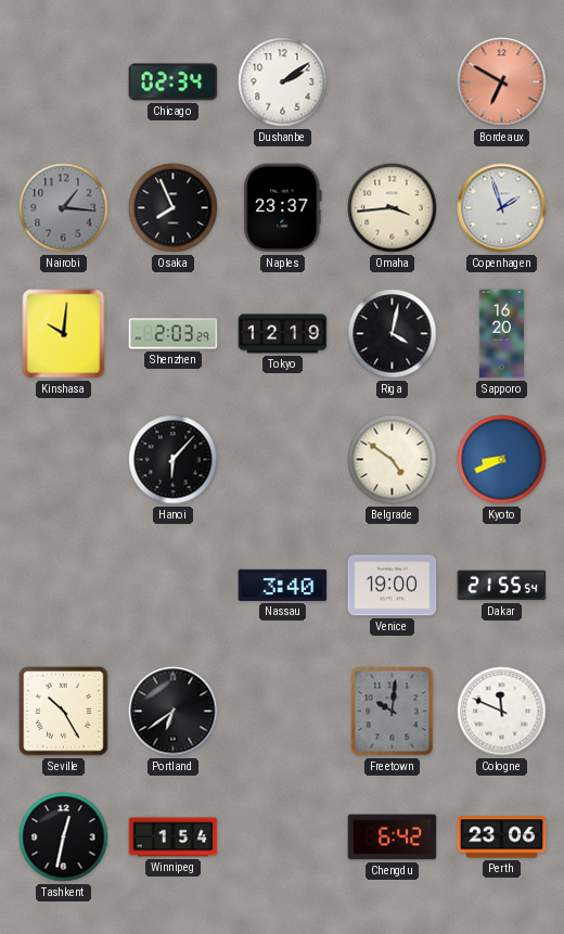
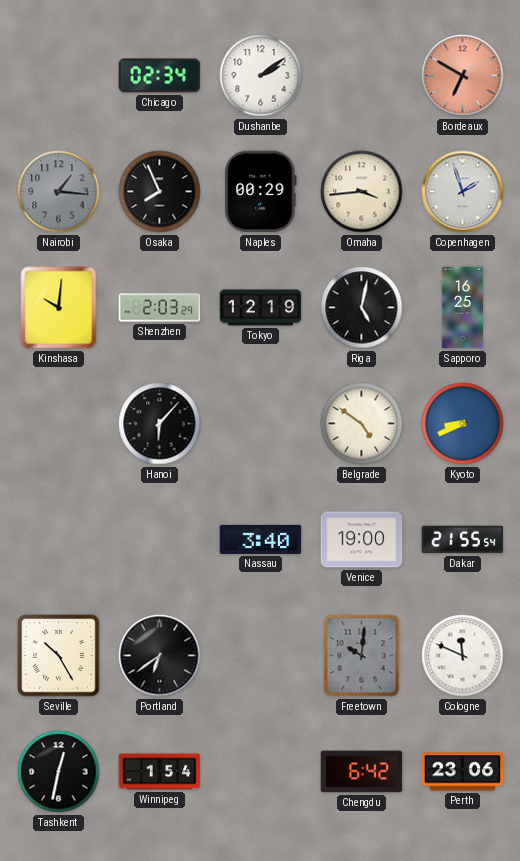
Naples: 23:37 -> 00:29
Riga: 4:02 -> 5:02
Sapporo: 16:20 -> 16:25
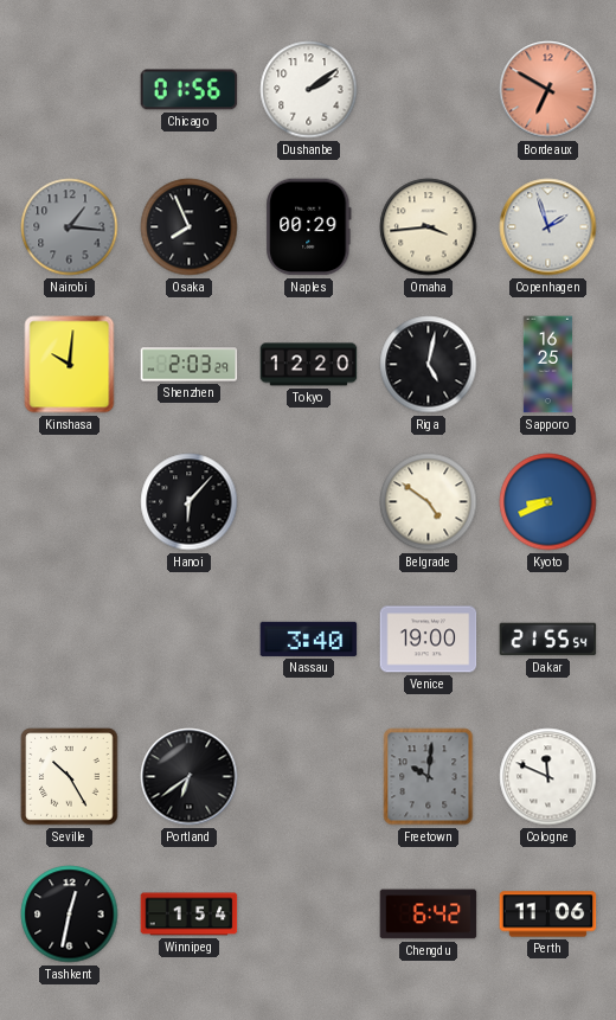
Chicago: 02:34 -> 01:56
Tokyo: 12:19 -> 12:20
Perth: 23:06 -> 11:06
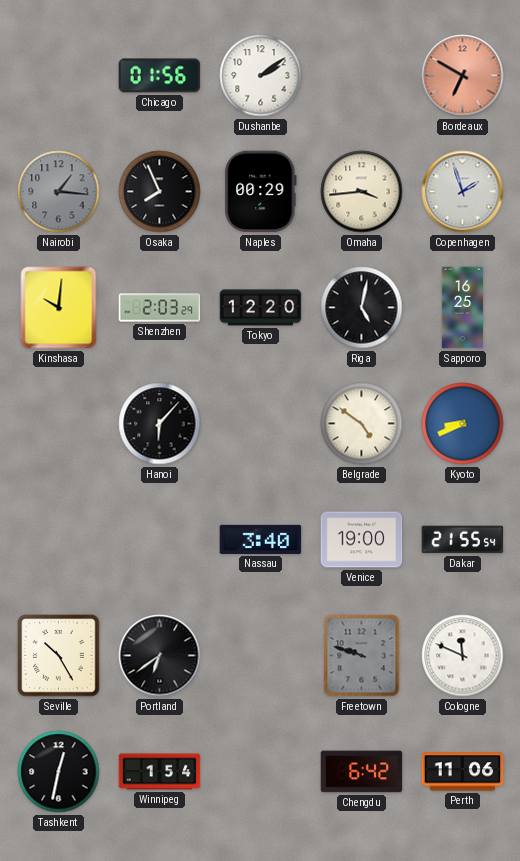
Freetown: 10:01 -> 9:48
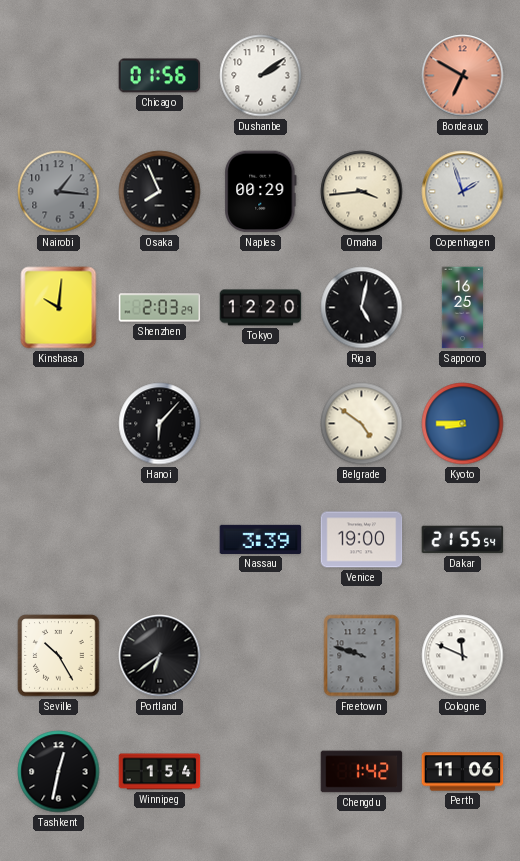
Kyoto: 8:41 -> 8:45
Nassau: 3:40 -> 3:39
Chengdu: 6:42 -> 1:42
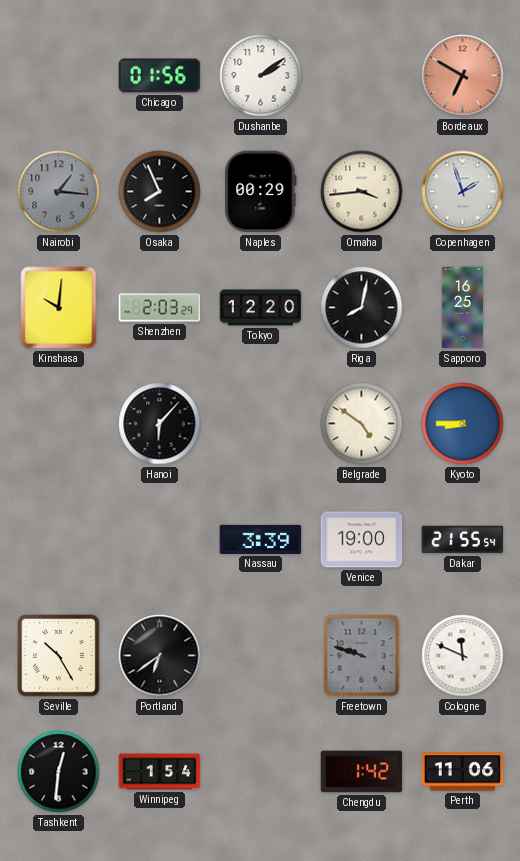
Riga: 5:02 -> 8:02
Tashkent: 12:32 -> 12:31
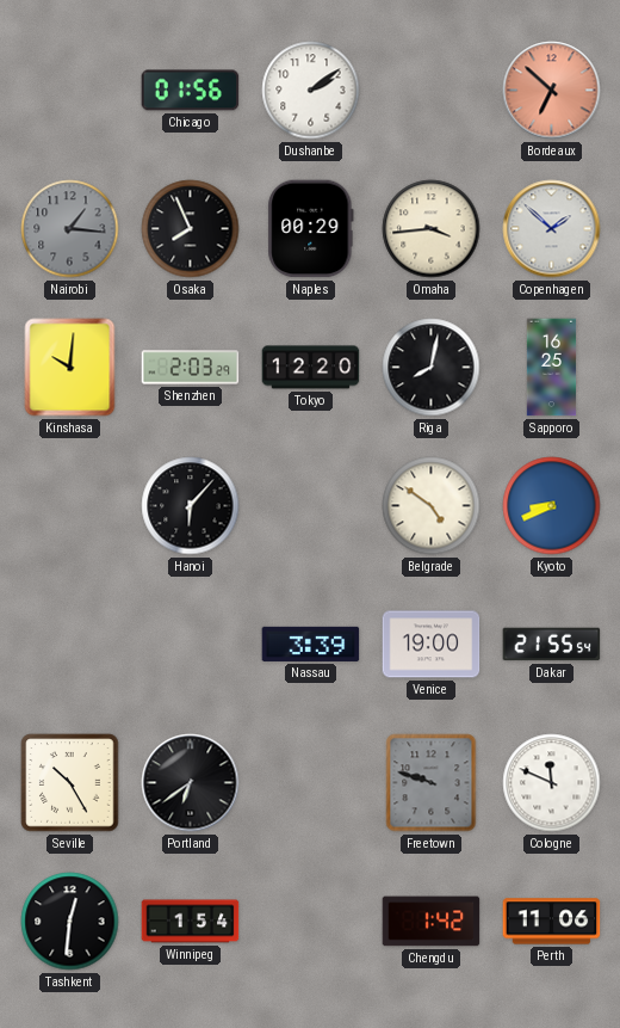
Bordeaux: 6:50 -> 6:52
Copenhagen: 1:57 -> 1:52
Kyoto: 8:45 -> 8:41
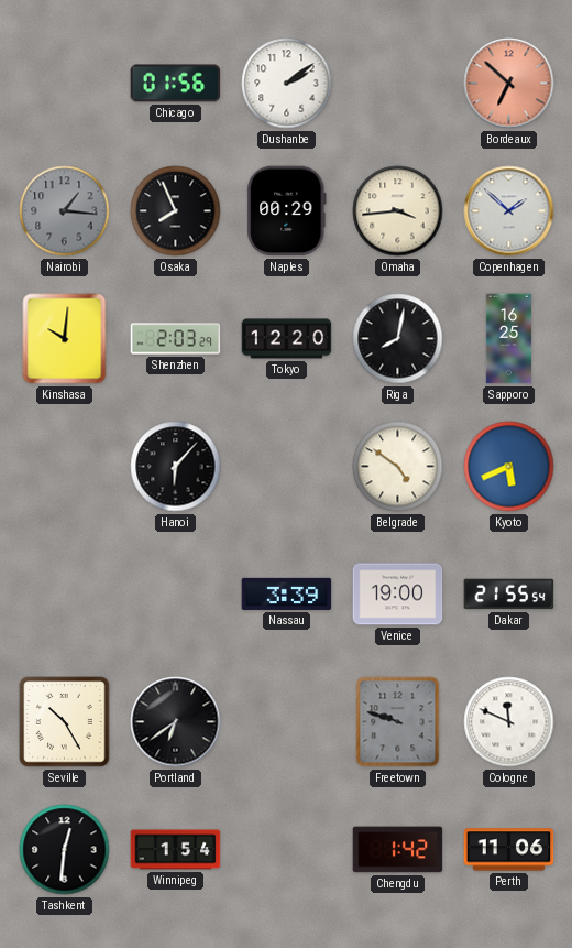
Kyoto: 8:41 -> 5:41
